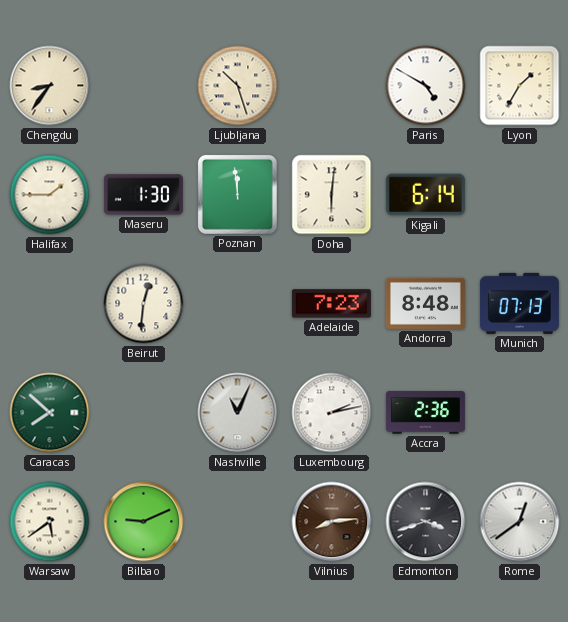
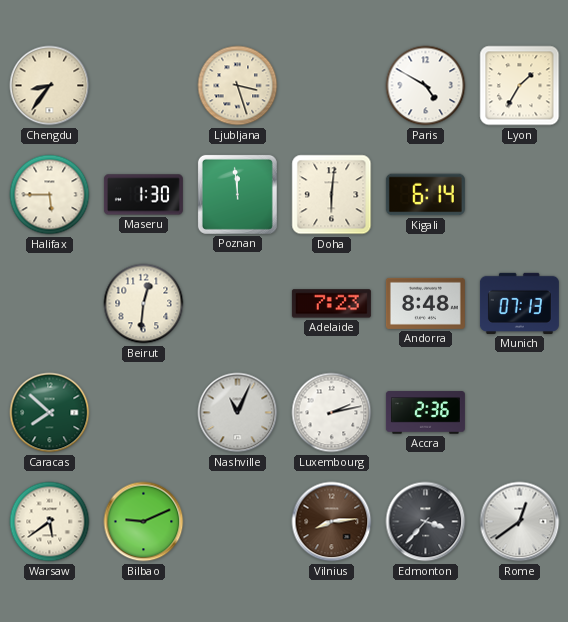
Ljubljana: 10:27 -> 3:27
Halifax: 1:45 -> 5:45
Edmonton: 3:42 -> 3:37
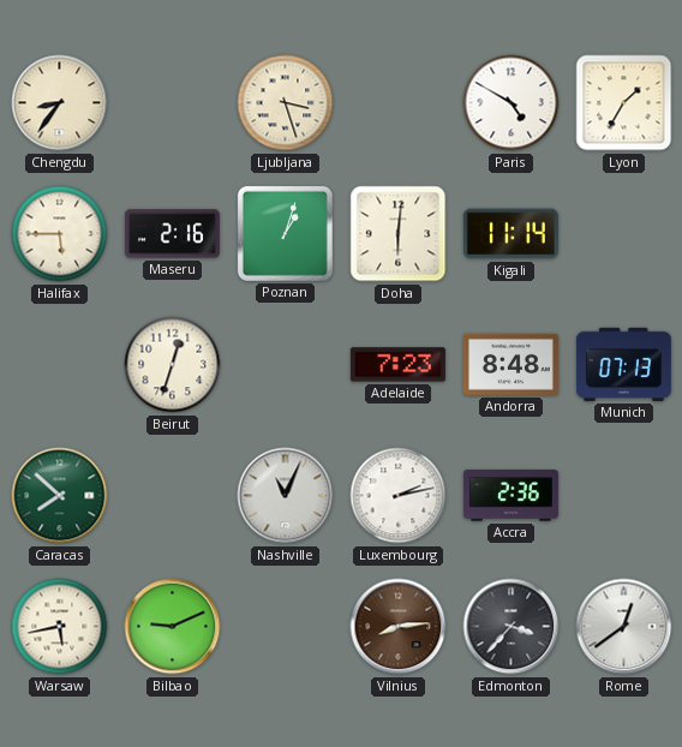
Maseru: 1:30 -> 2:16
Poznan: 11:59 -> 1:03
Kigali: 6:14 -> 11:14
Beirut: 12:31 -> 12:33
Warsaw: 5:39 -> 5:43
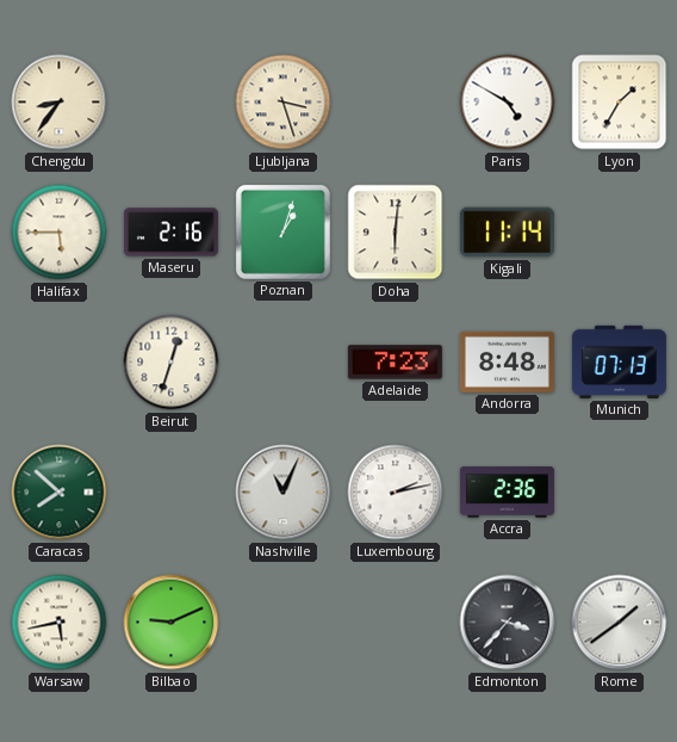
Vilnius: 8:14 -> none
Rome: 12:39 -> 1:39
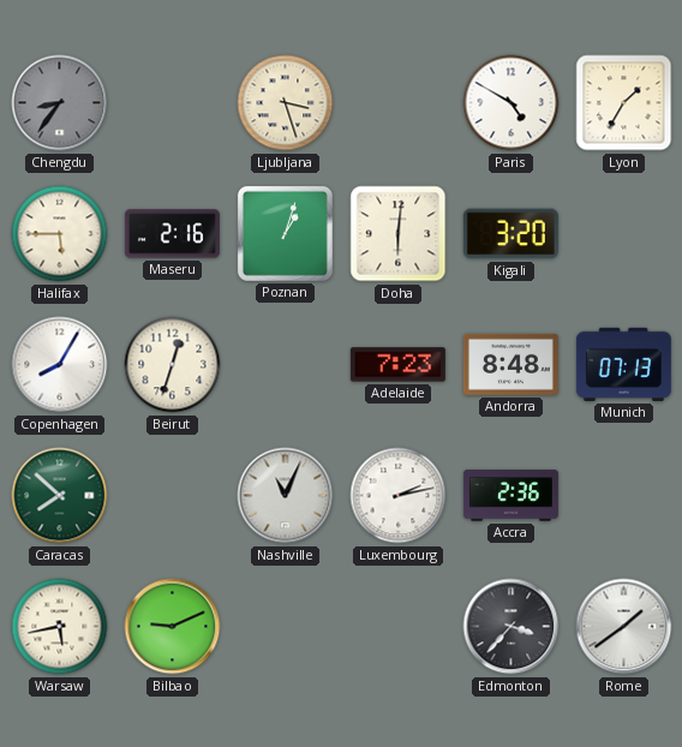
Chengdu dial: cream -> grey
Kigali: 11:14 -> 3:20
Copenhagen: none -> 8:05
